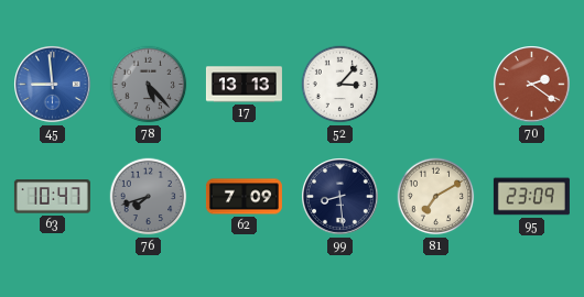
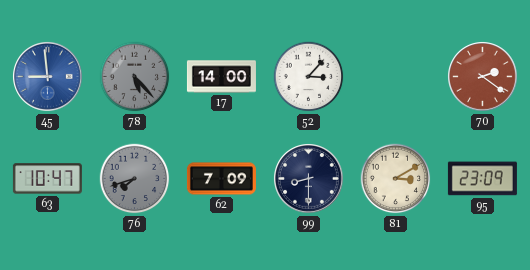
17: 13:13 -> 14:00
99: 8:29 -> 8:30
81: 7:10 -> 3:10
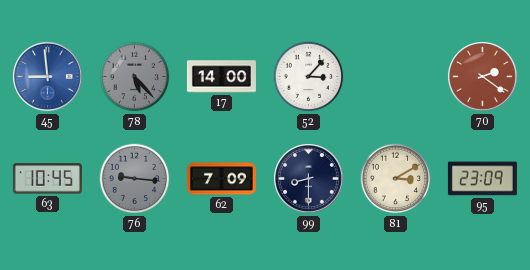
63: 10:47 -> 10:45
76: 7:42 -> 9:16
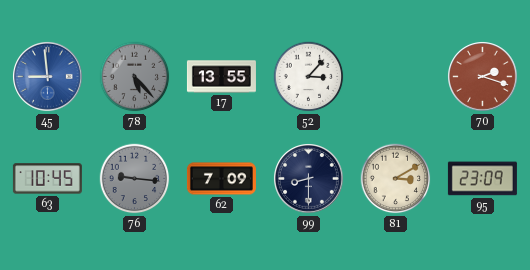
17: 14:00 -> 13:55
70: 2:21 -> 2:18
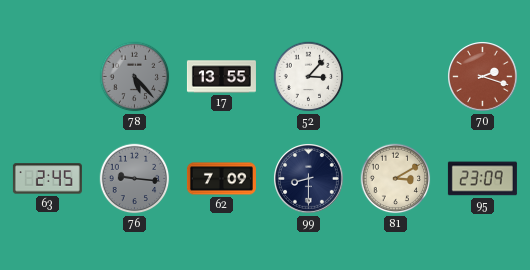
45: 8:59 -> none
63: 10:45 -> 2:45
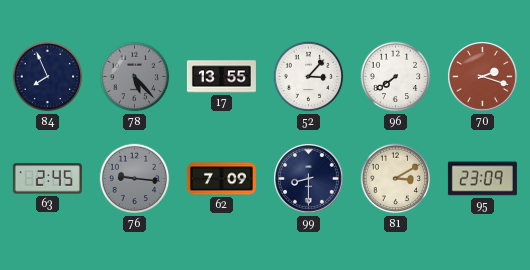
84: none -> 7:56
96: none -> 7:39
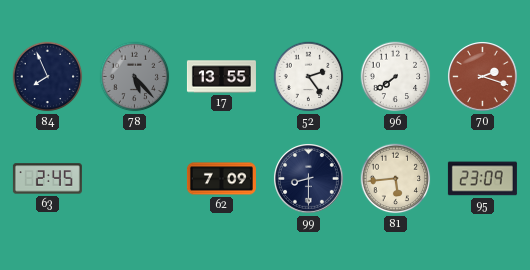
52: 3:07 -> 2:24
76: 9:16 -> none
81: 3:10 -> 5:44
